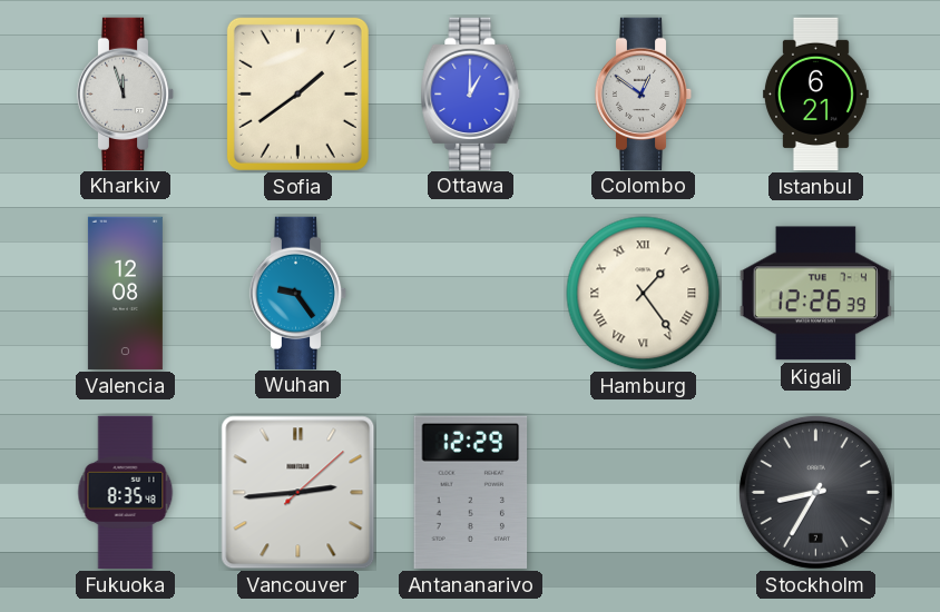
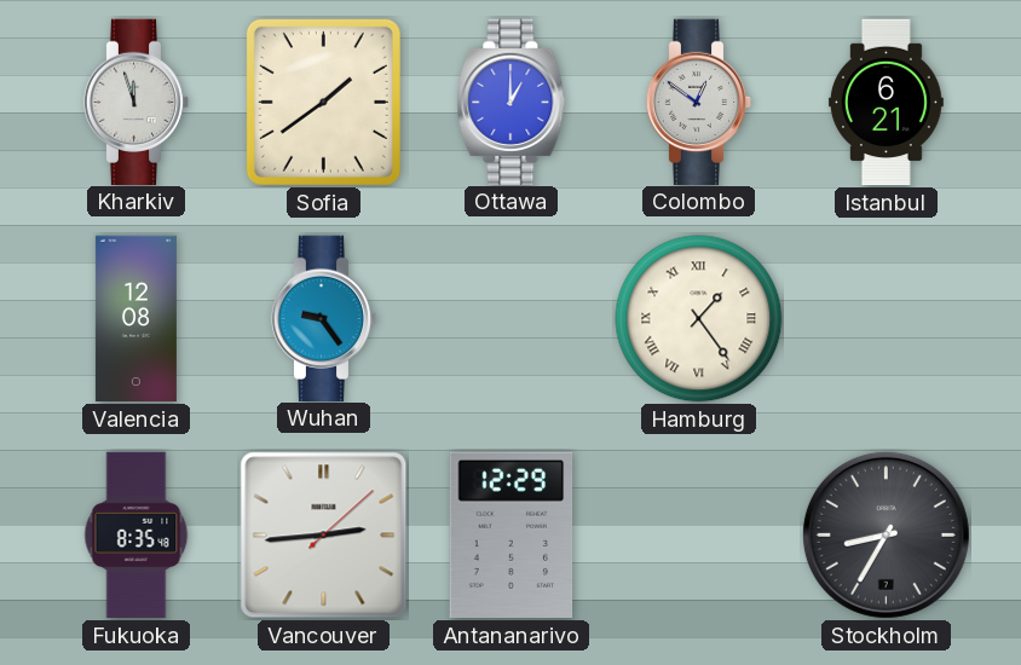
Kigali: 12:26 -> none
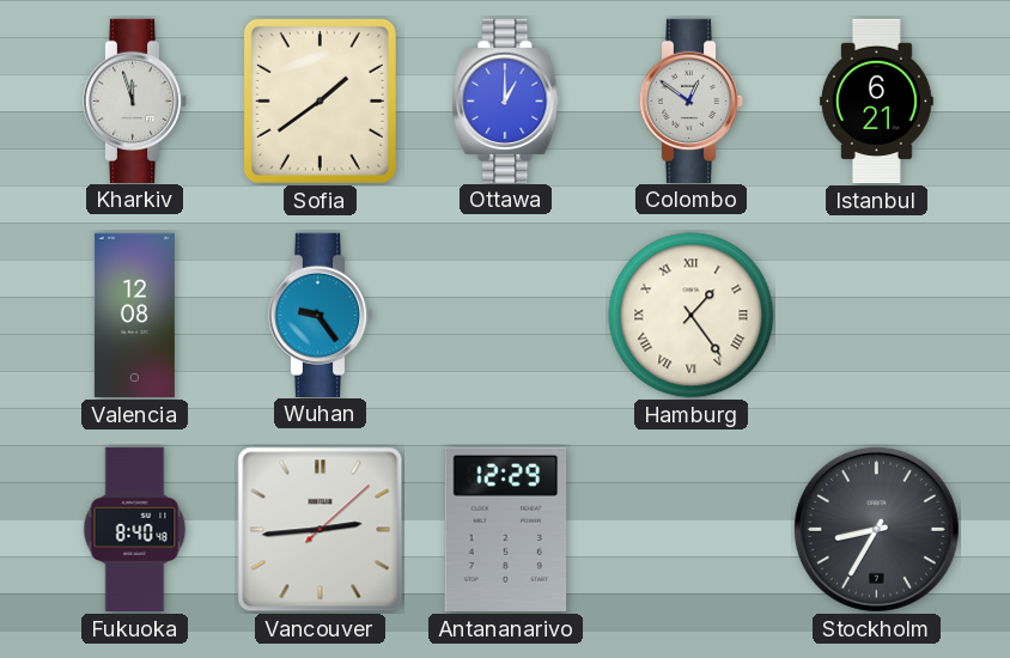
Fukuoka: 8:35 -> 8:40
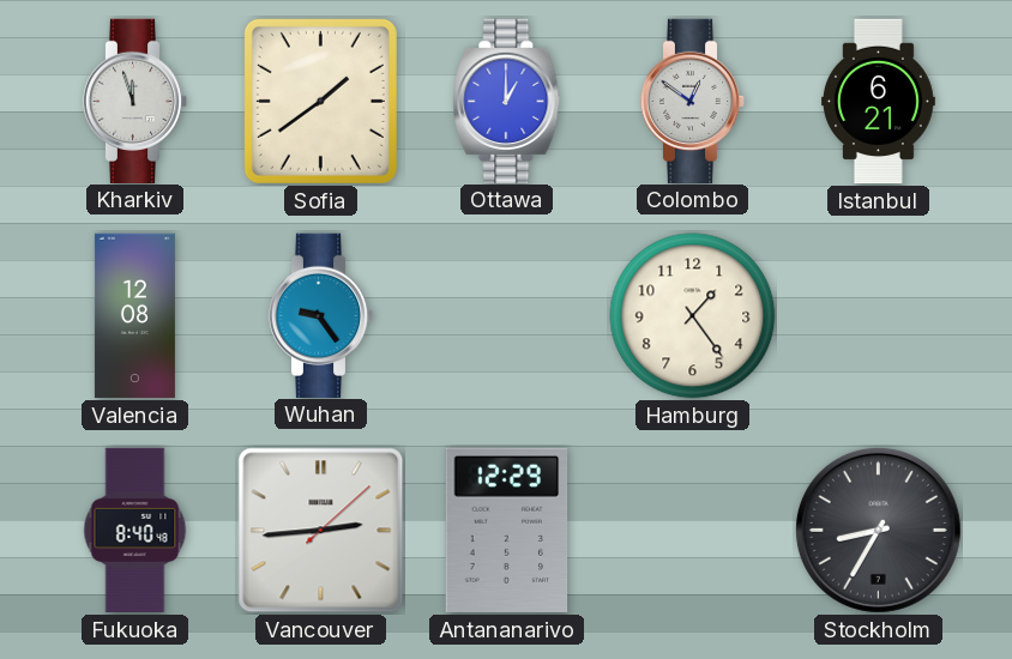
Hamburg numerals: Roman -> Arabic
